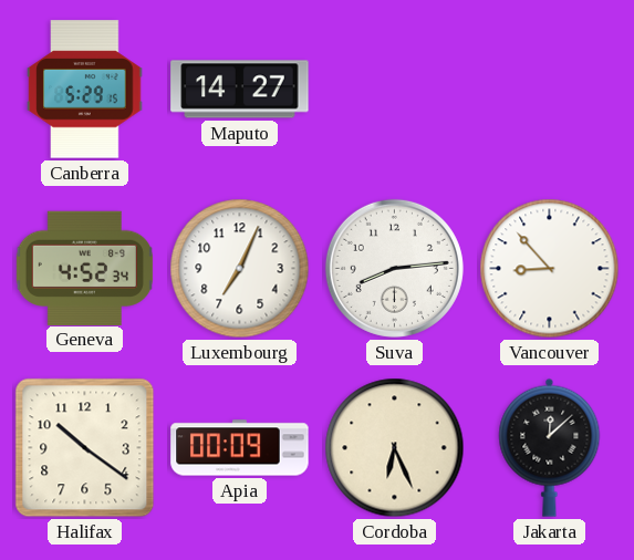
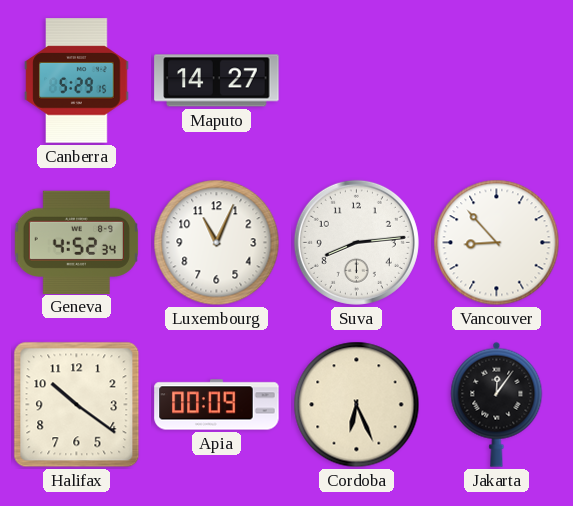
Luxembourg: 7:04 -> 11:04
Jakarta: 12:08 -> 12:06
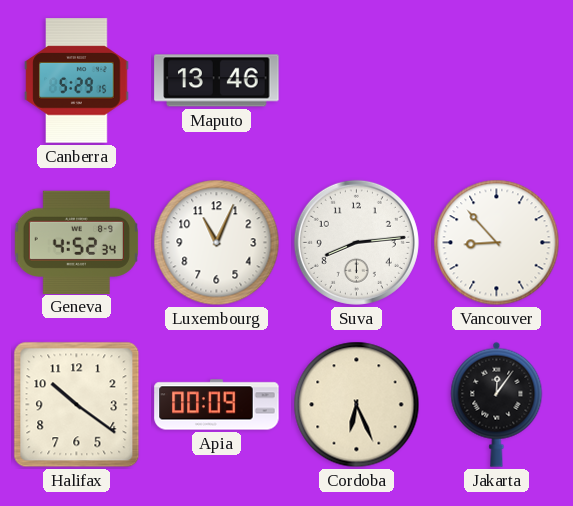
Maputo: 14:27 -> 13:46
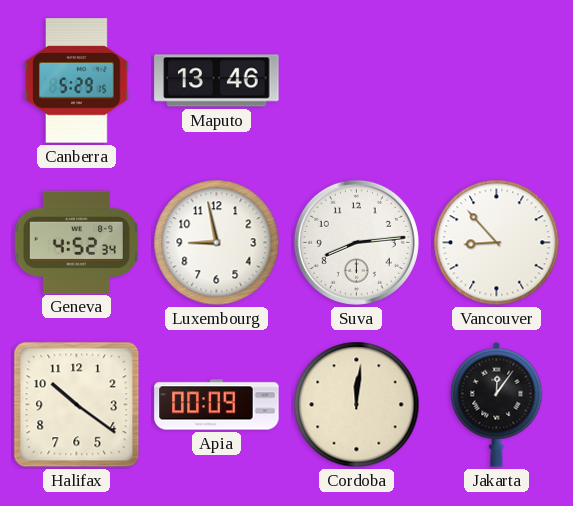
Luxembourg: 11:04 -> 8:58
Cordoba: 6:26 -> 12:01
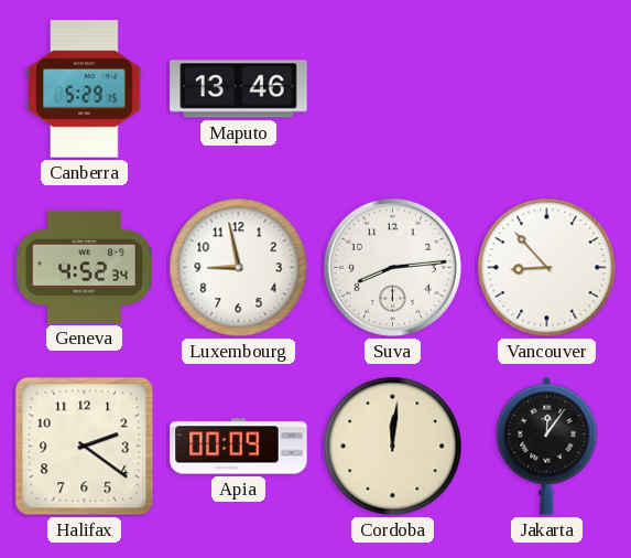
Halifax: 10:21 -> 2:21
